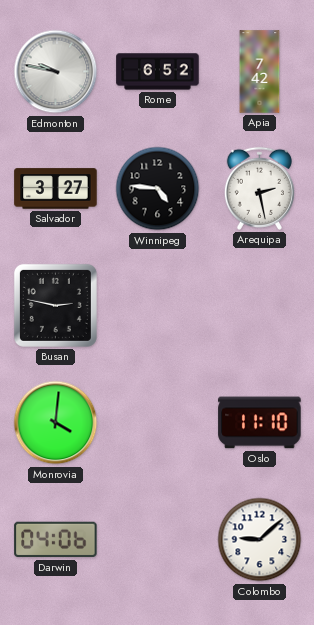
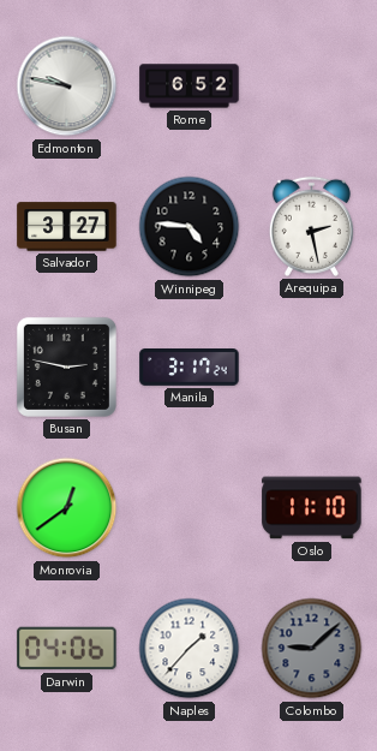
Apia: 7:42 -> none
Manila: none -> 3:17
Monrovia: 4:01 -> 12:39
Naples: none -> 1:37
Colombo dial: white -> grey
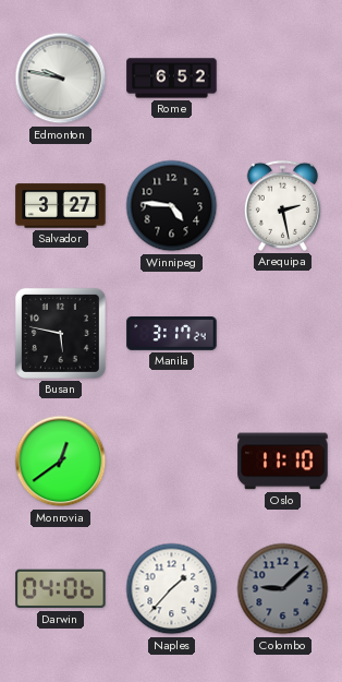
Busan: 2:47 -> 5:47
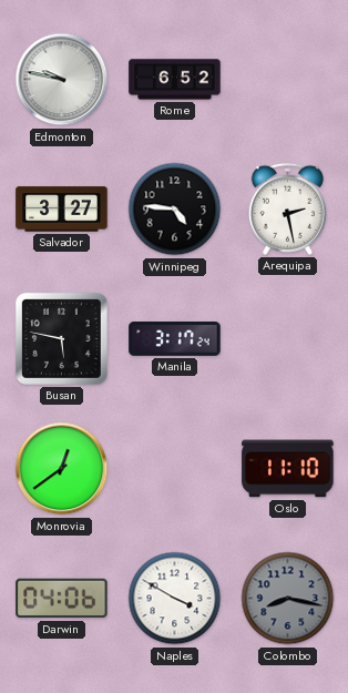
Naples: 1:37 -> 3:50
Colombo: 9:08 -> 8:17
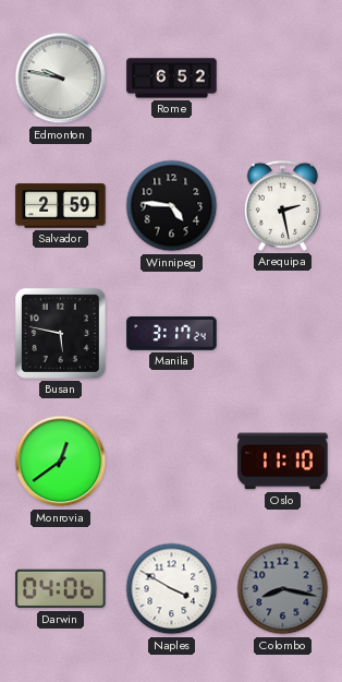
Salvador: 3:27 -> 2:59
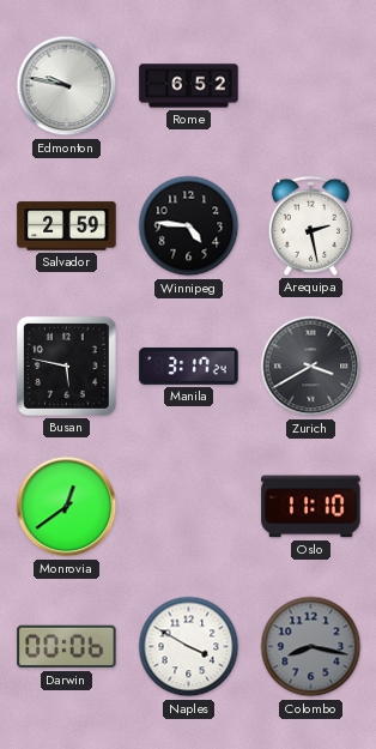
Zurich: none -> 3:40
Darwin: 04:06 -> 00:06
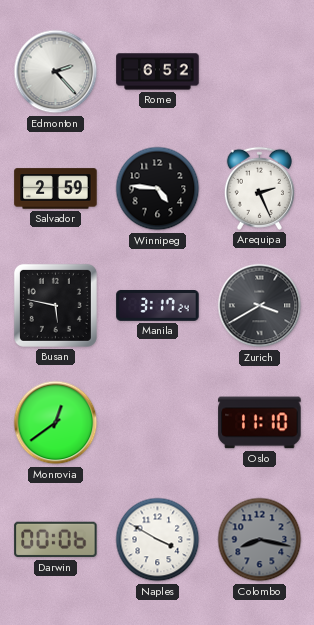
Edmonton: 9:47 -> 2:23
Arequipa: 2:28 -> 2:26
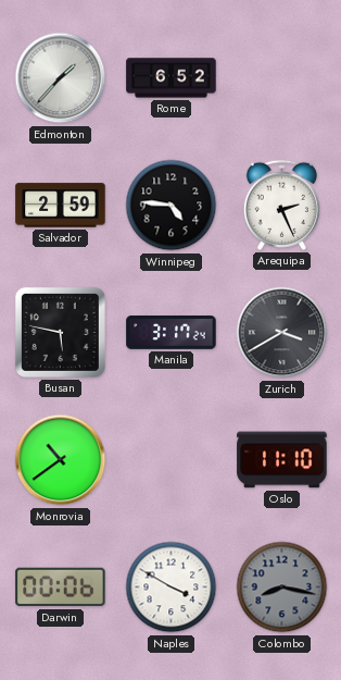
Edmonton: 2:23 -> 1:37
Monrovia: 12:39 -> 10:39
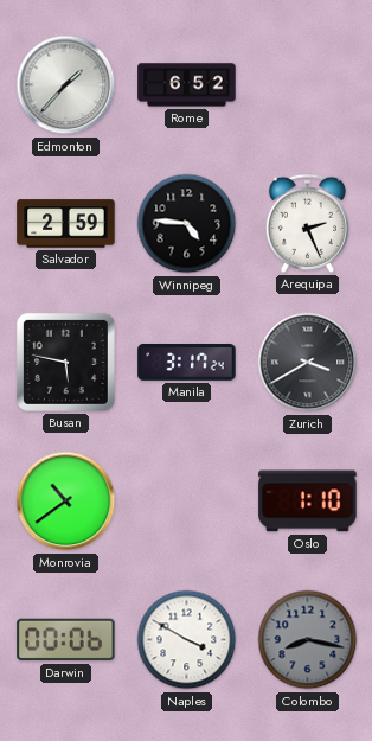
Oslo: 11:10 -> 1:10
